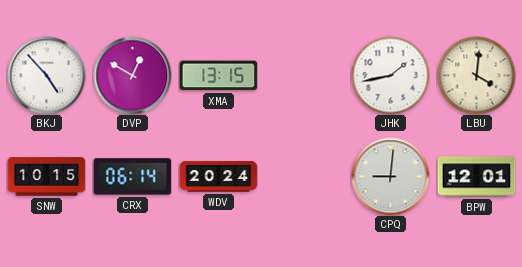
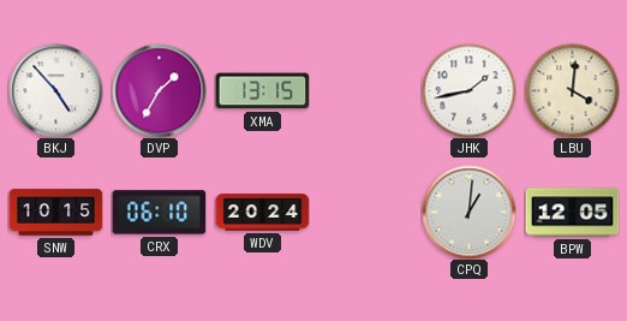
DVP: 12:50 -> 1:35
CRX: 06:14 -> 06:10
CPQ: 9:01 -> 1:01
BPW: 12:01 -> 12:05
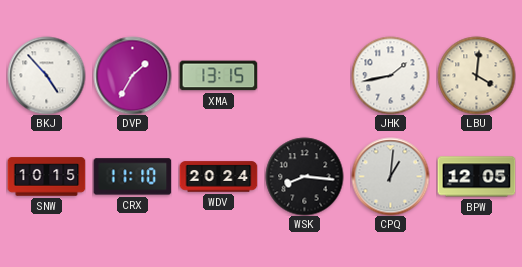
CRX: 06:10 -> 11:10
WSK: none -> 8:16
